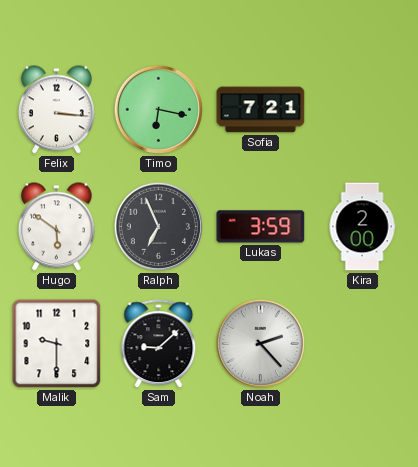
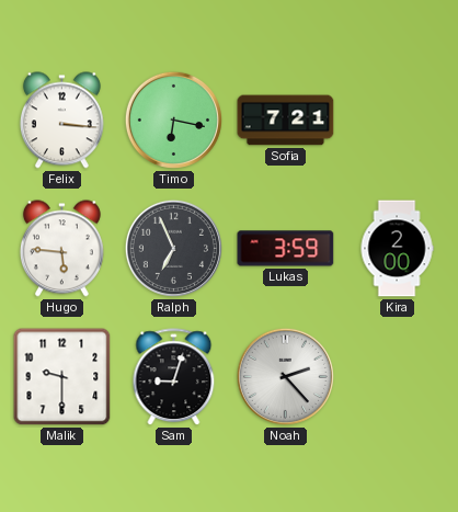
Hugo: 5:51 -> 5:46
Sam: 9:08 -> 9:03
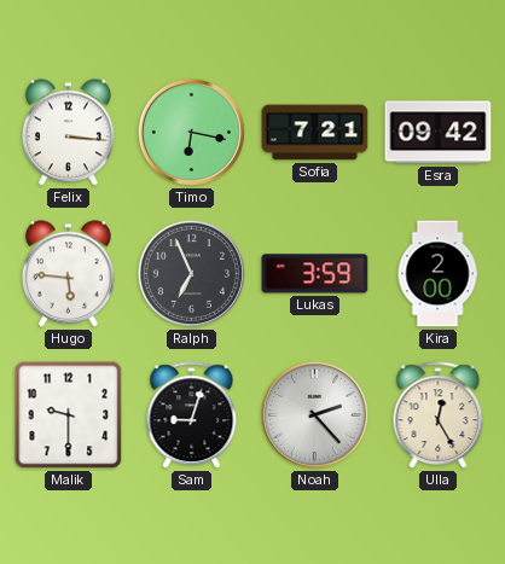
Esra: none -> 09:42
Ulla: none -> 12:25
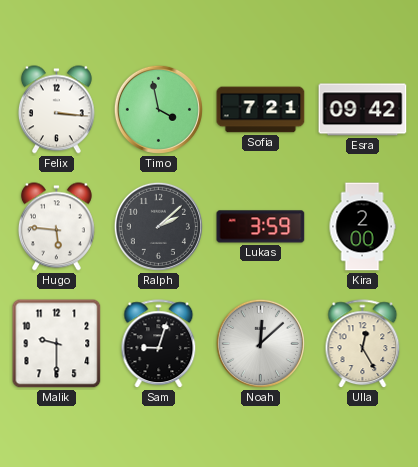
Timo: 6:17 -> 3:58
Ralph: 6:56 -> 2:08
Noah: 2:23 -> 12:08
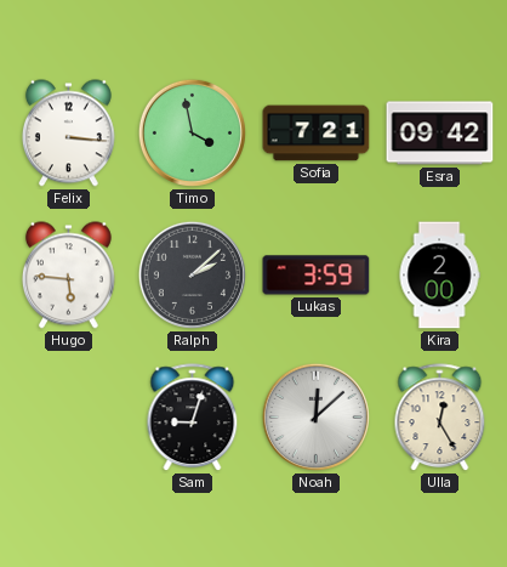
Malik: 9:30 -> none
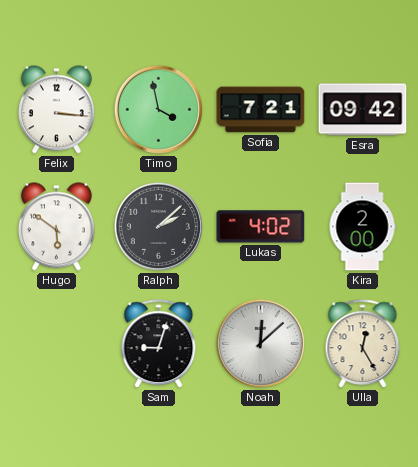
Hugo: 5:46 -> 5:51
Lukas: 3:59 -> 4:02
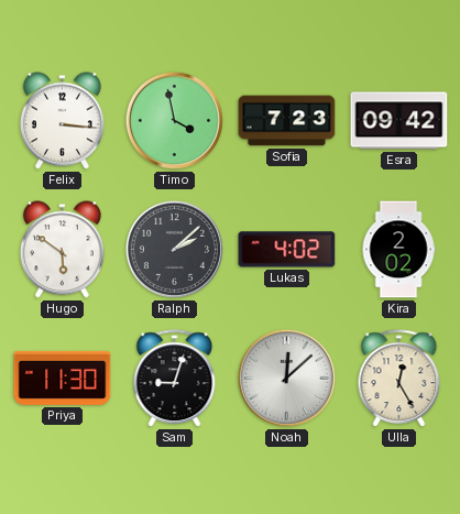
Sofia: 7:21 -> 7:23
Kira: 2:00 -> 2:02
Priya: none -> 11:30
